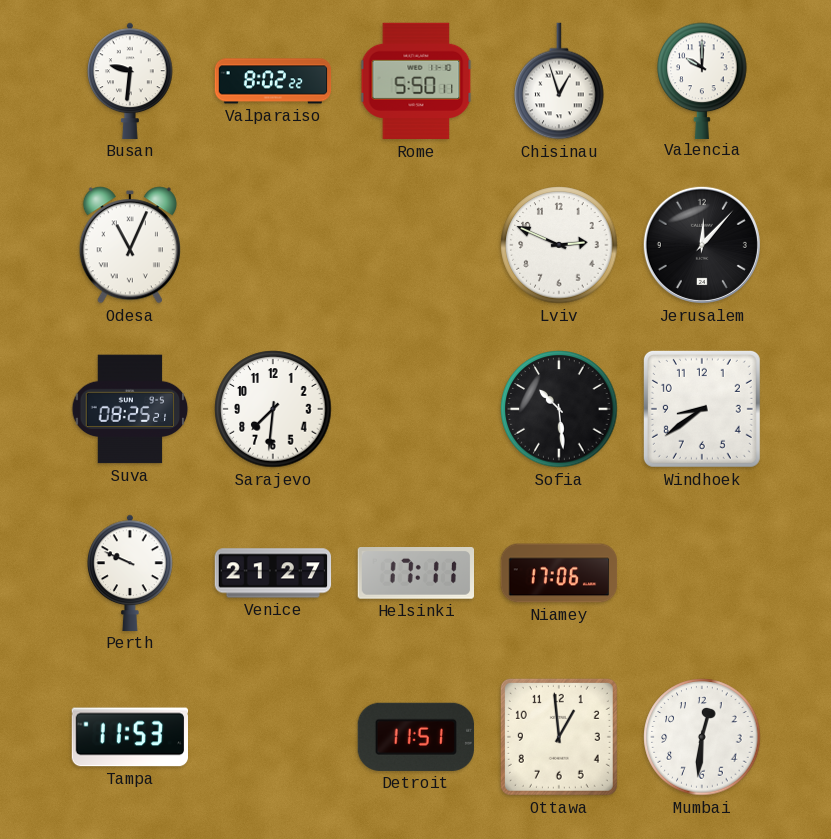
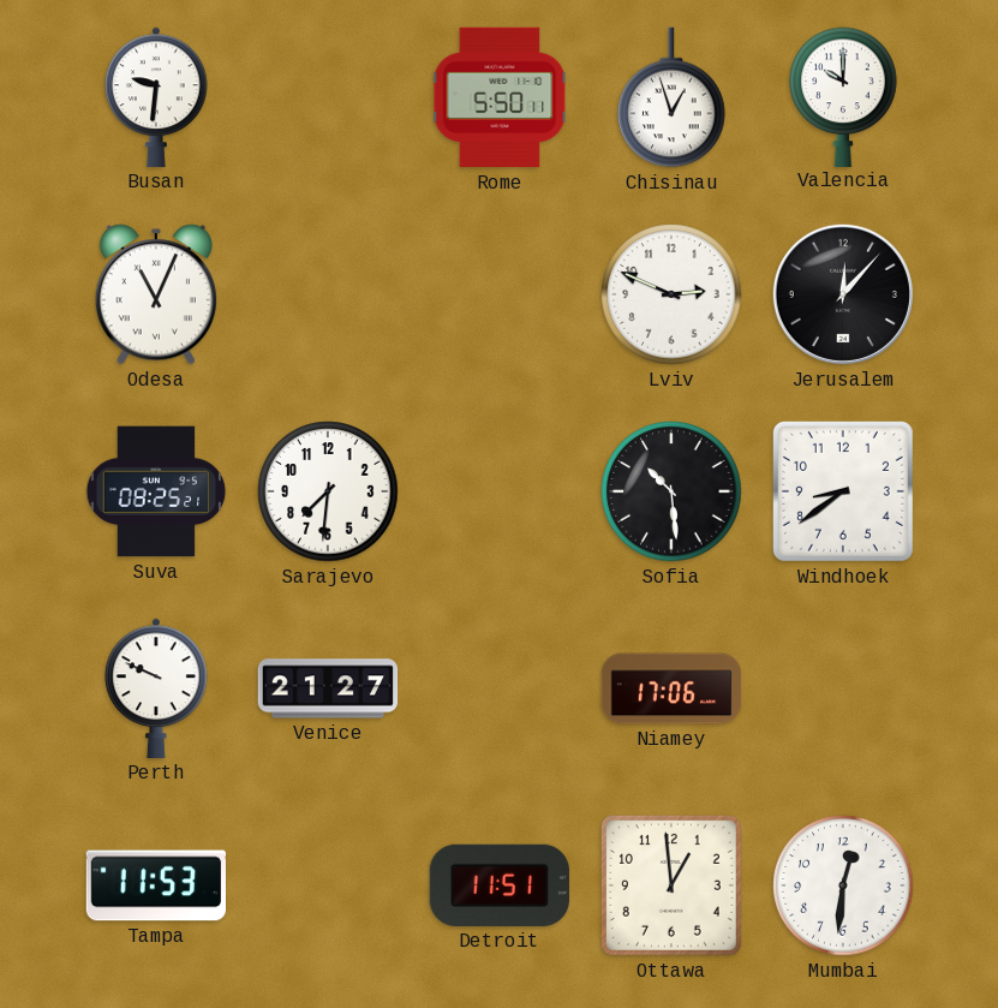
Valparaiso: 8:02 -> none
Helsinki: 17:11 -> none
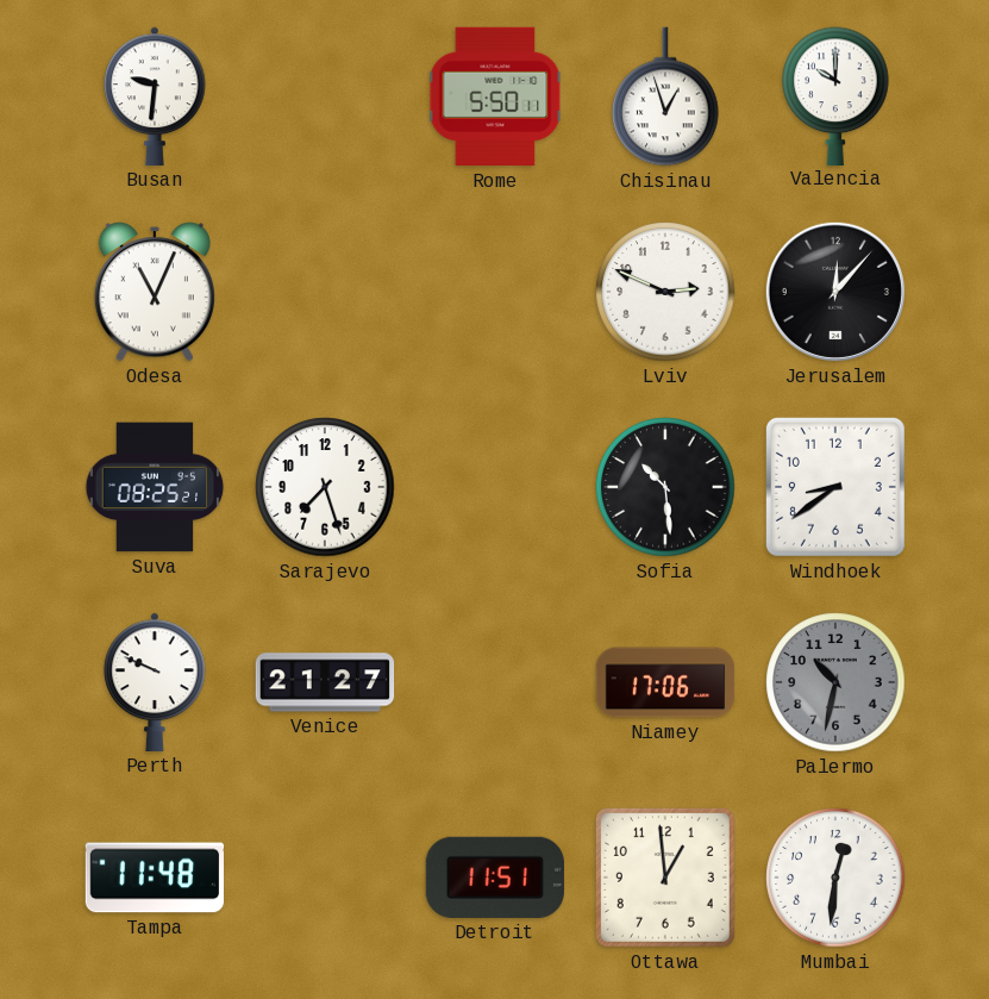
Sarajevo: 7:31 -> 7:27
Palermo: none -> 10:32
Tampa: 11:53 -> 11:48
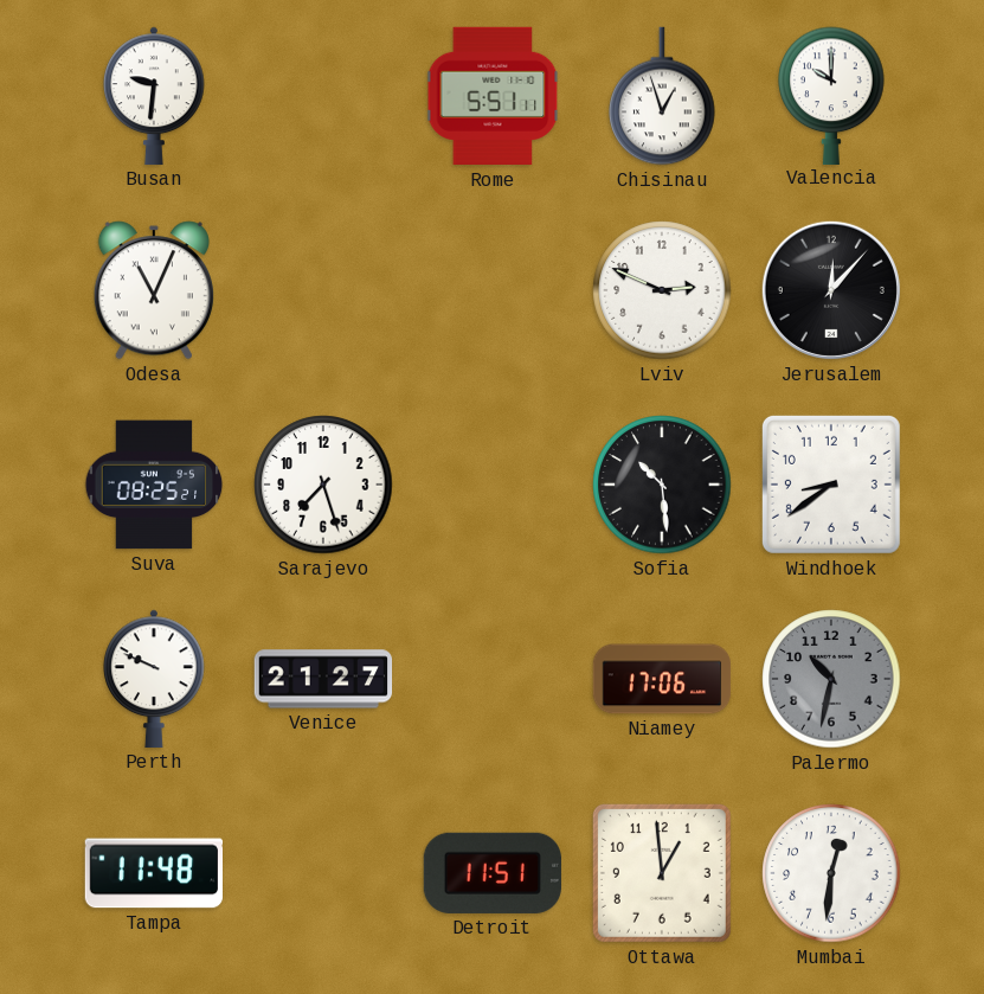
Rome: 5:50 -> 5:51
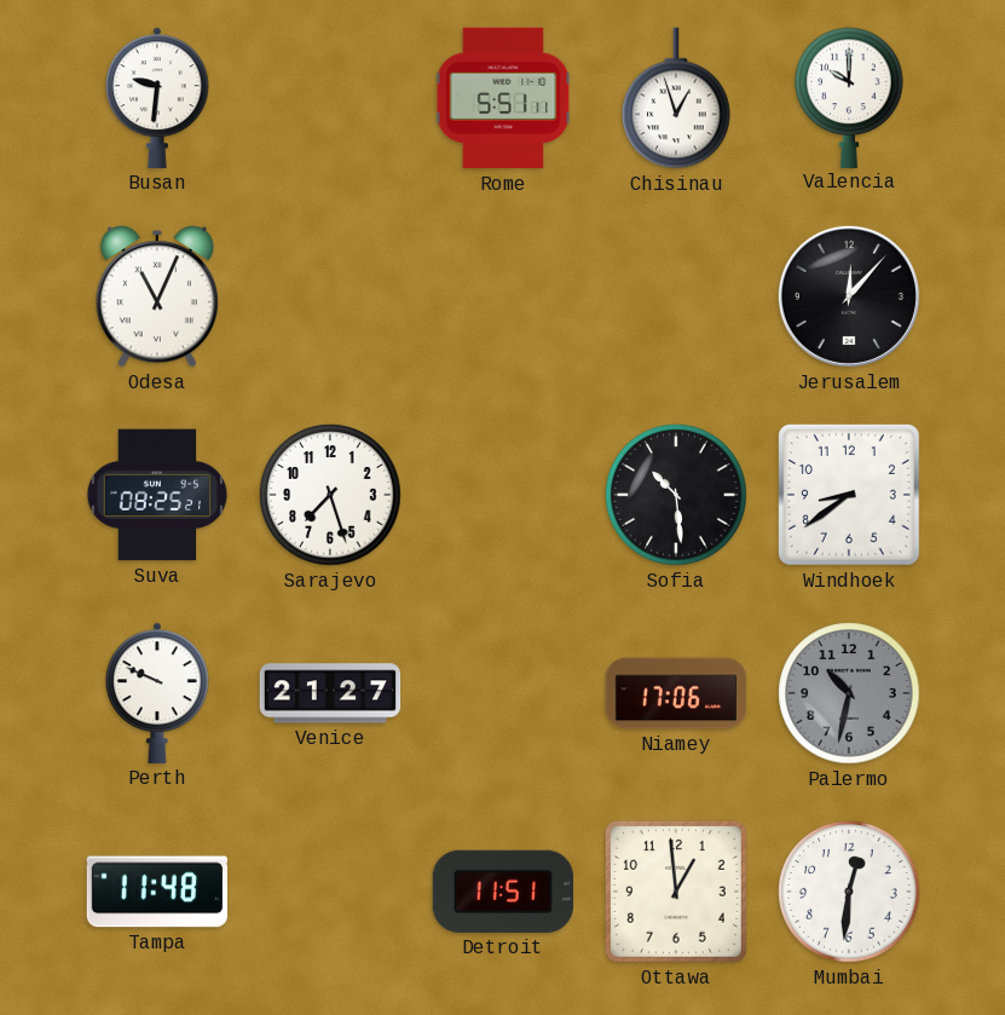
Lviv: 2:49 -> none
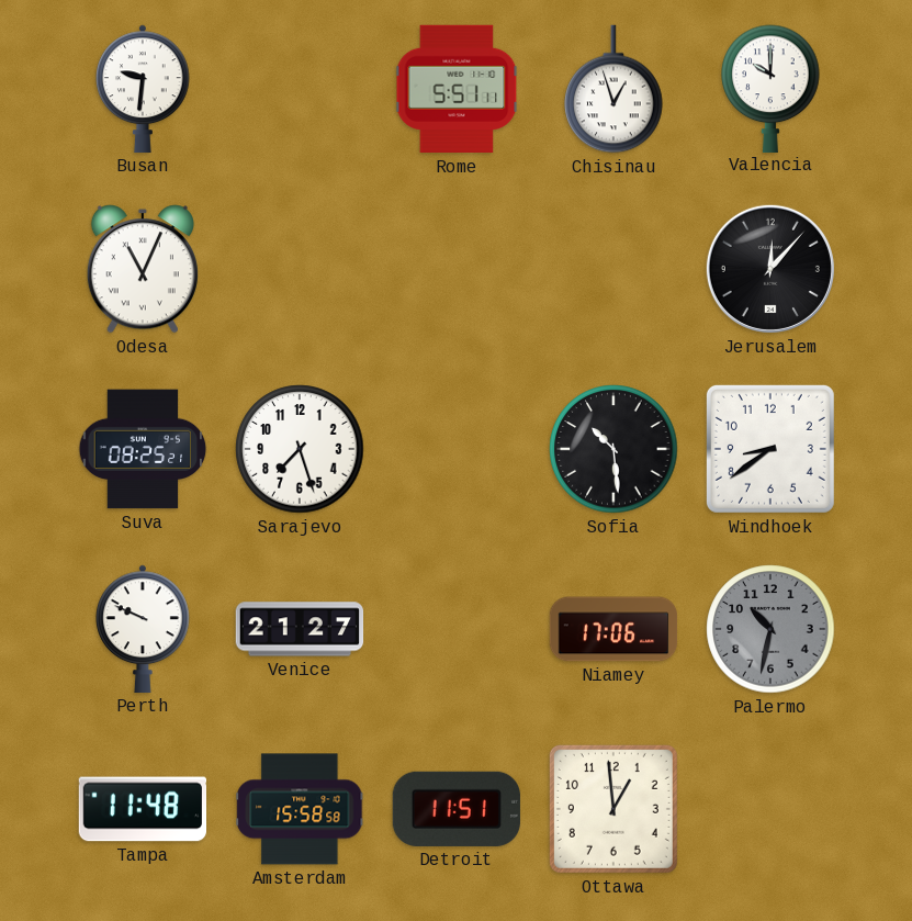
Amsterdam: none -> 15:58
Mumbai: 12:31 -> none
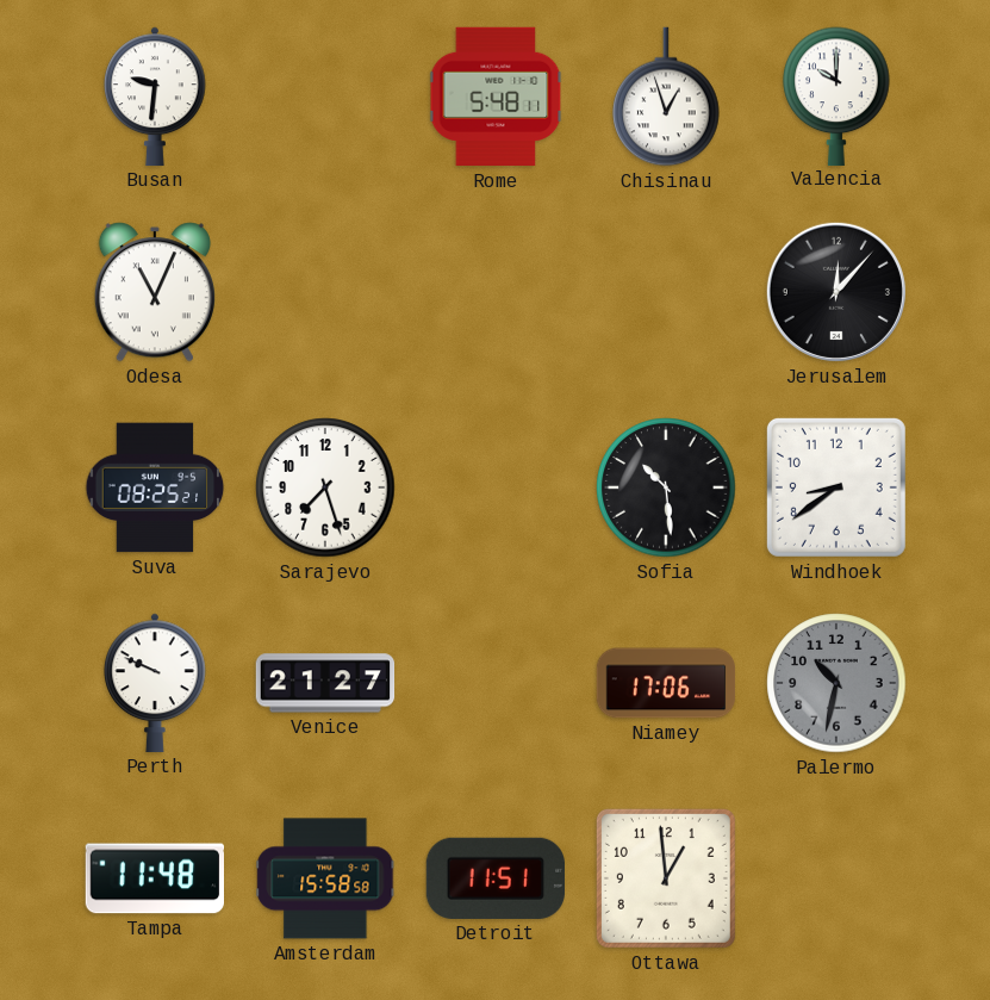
Rome: 5:51 -> 5:48
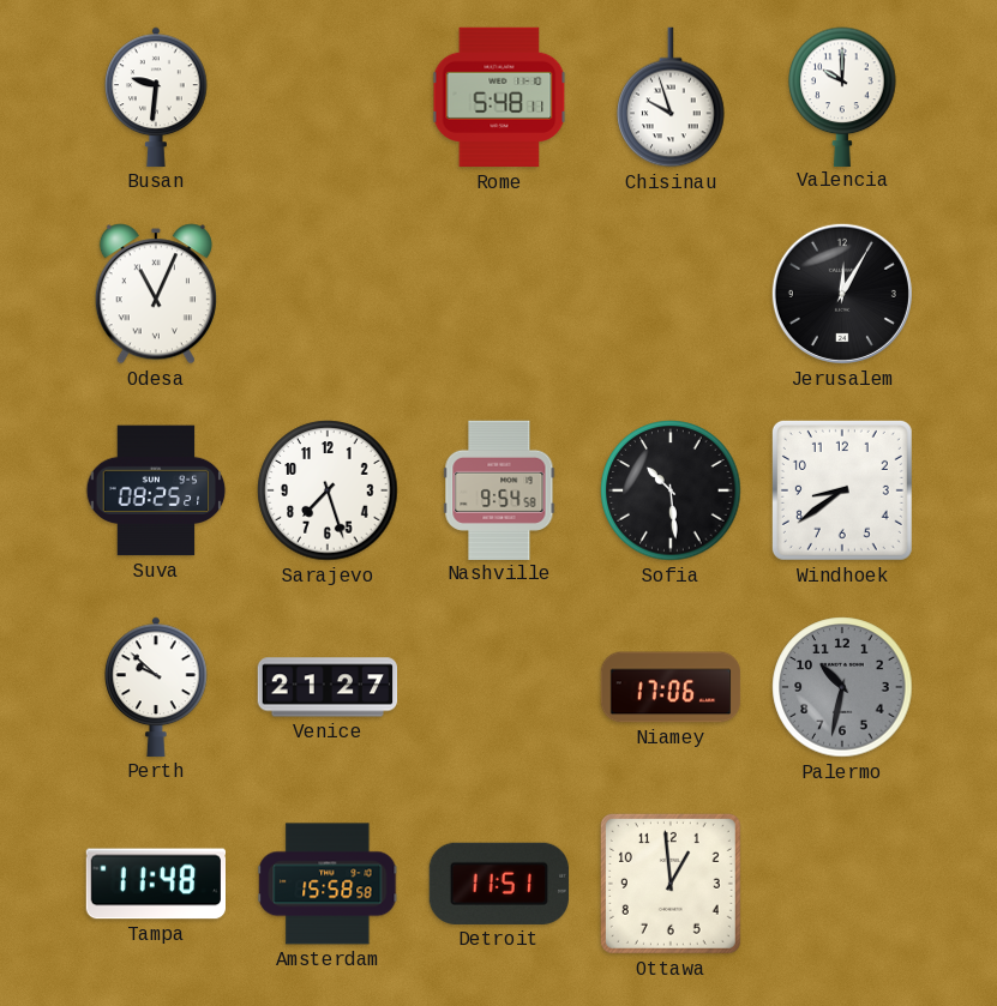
Chisinau: 12:57 -> 9:57
Jerusalem: 12:07 -> 12:05
Nashville: none -> 9:54
Perth: 9:49 -> 9:52
